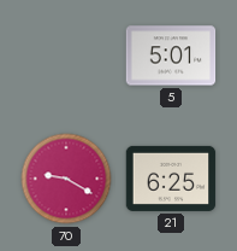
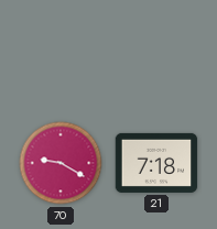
5: 5:01 -> none
21: 6:25 -> 7:18
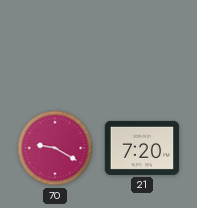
21: 7:18 -> 7:20
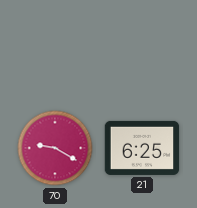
21: 7:20 -> 6:25
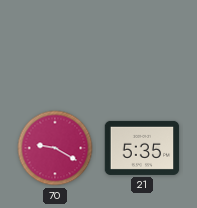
21: 6:25 -> 5:35
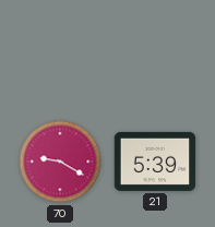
21: 5:35 -> 5:39
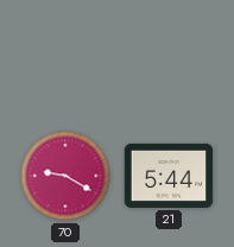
21: 5:39 -> 5:44
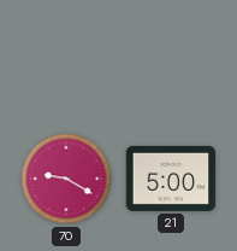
21: 5:44 -> 5:00
